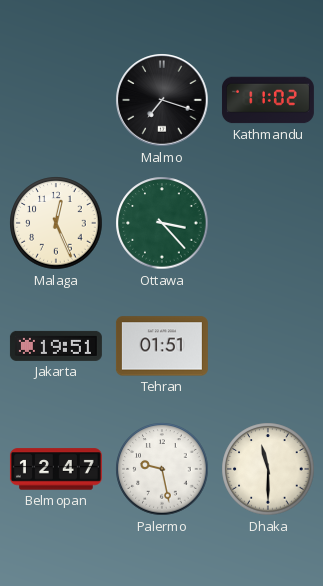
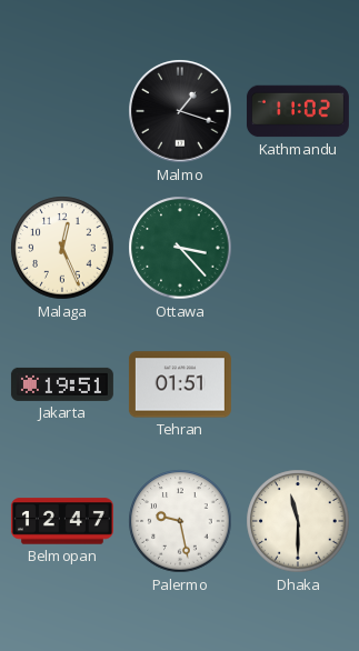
Malmo: 7:18 -> 1:18
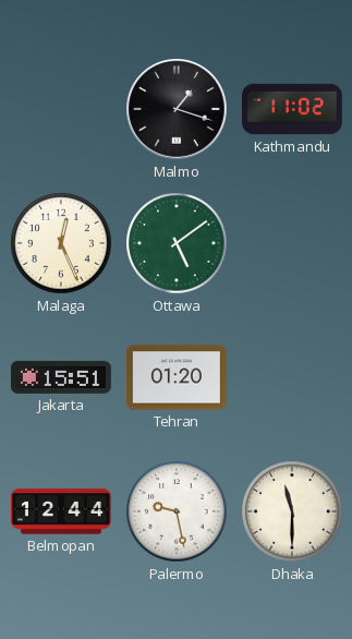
Ottawa: 3:23 -> 5:09
Jakarta: 19:51 -> 15:51
Tehran: 01:51 -> 01:20
Belmopan: 12:47 -> 12:44
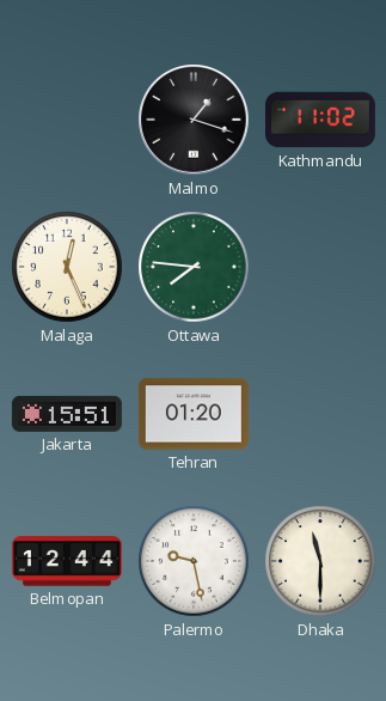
Ottawa: 5:09 -> 7:46
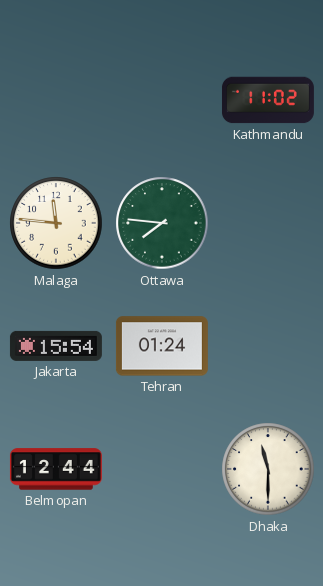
Malmo: 1:18 -> none
Malaga: 12:26 -> 11:46
Jakarta: 15:51 -> 15:54
Tehran: 01:20 -> 01:24
Palermo: 9:28 -> none
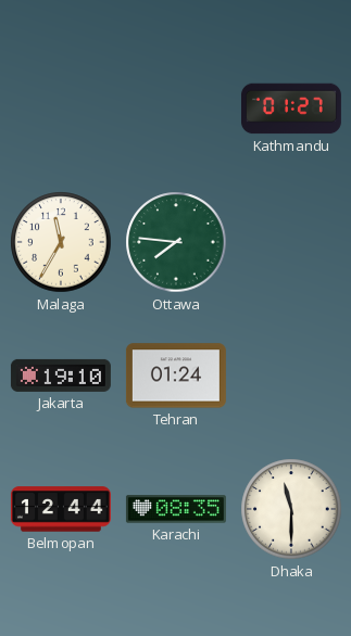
Kathmandu: 11:02 -> 01:27
Malaga: 11:46 -> 11:35
Jakarta: 15:54 -> 19:10
Karachi: none -> 08:35
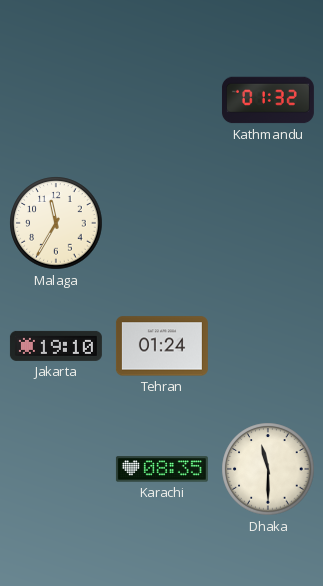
Kathmandu: 01:27 -> 01:32
Ottawa: 7:46 -> none
Belmopan: 12:44 -> none
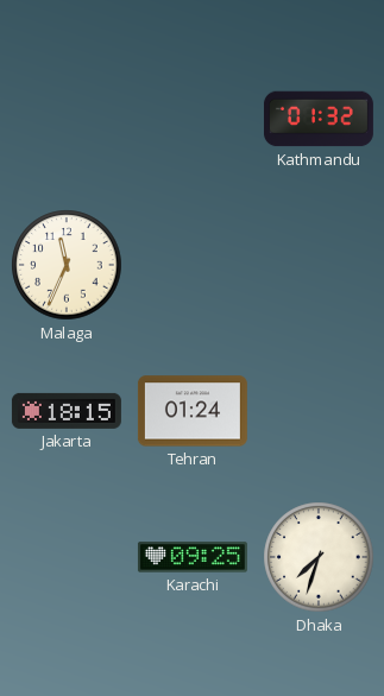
Malaga: 11:35 -> 11:34
Jakarta: 19:10 -> 18:15
Karachi: 08:35 -> 09:25
Dhaka: 11:30 -> 7:33
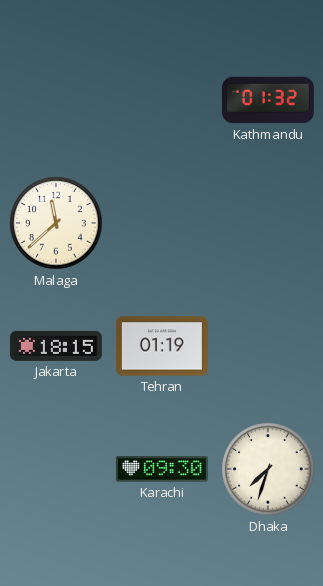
Malaga: 11:34 -> 11:38
Tehran: 01:24 -> 01:19
Karachi: 09:25 -> 09:30
